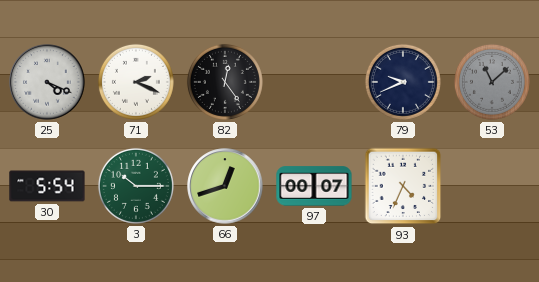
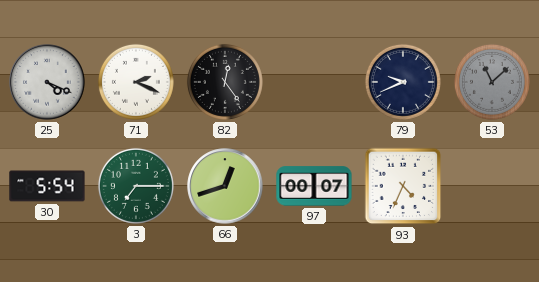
3: 10:15 -> 7:15
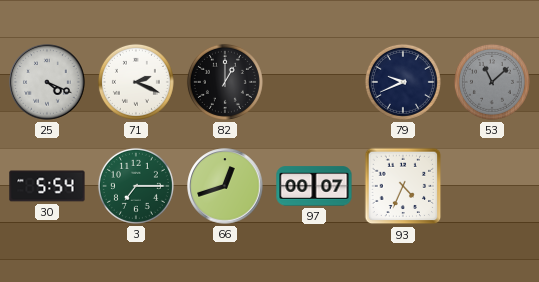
82: 12:24 -> 1:00
